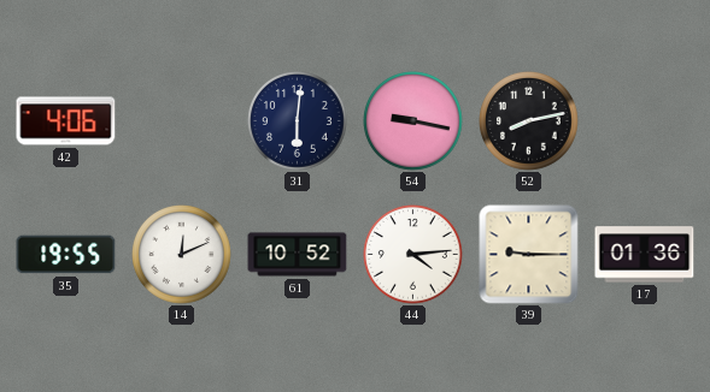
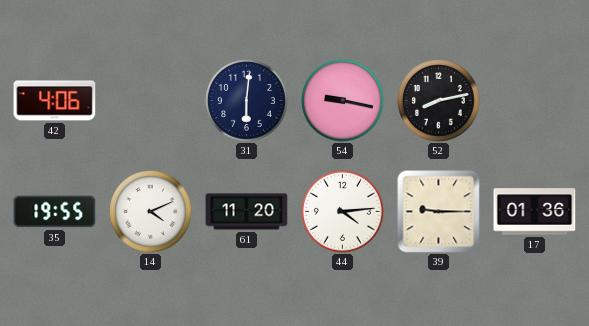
14: 12:11 -> 4:11
61: 10:52 -> 11:20
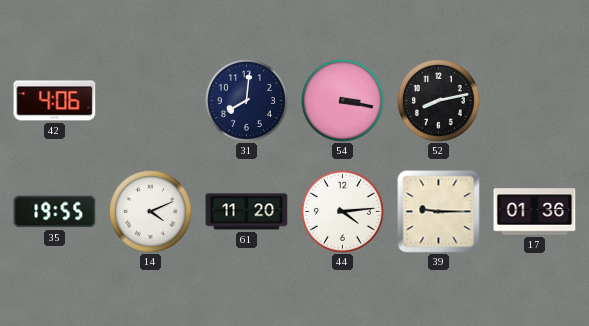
31: 6:01 -> 8:01
54: 9:17 -> 3:17
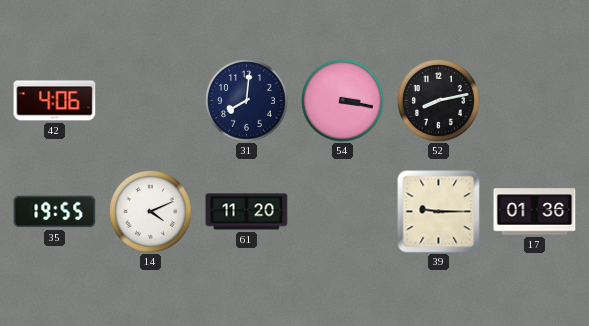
44: 4:14 -> none
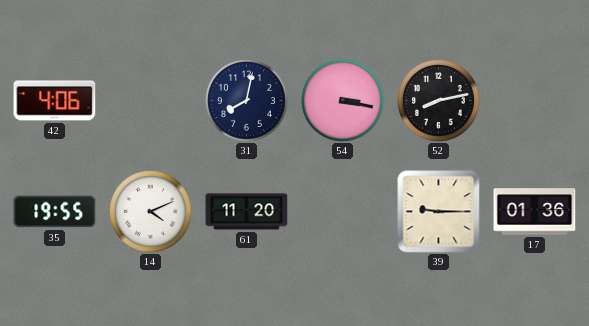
31: 8:01 -> 8:02
